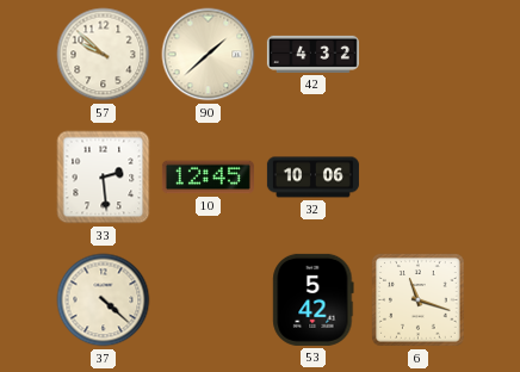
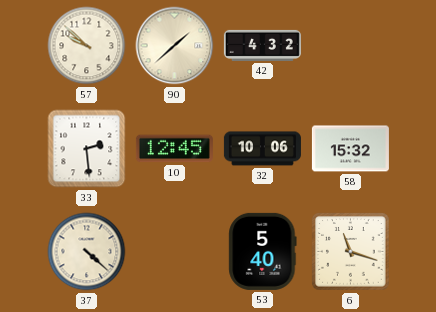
58: none -> 15:32
53: 5:42 -> 5:40
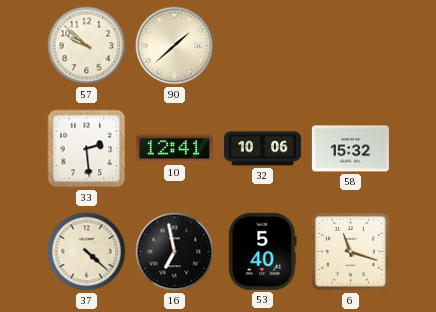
42: 4:32 -> none
10: 12:45 -> 12:41
16: none -> 6:58
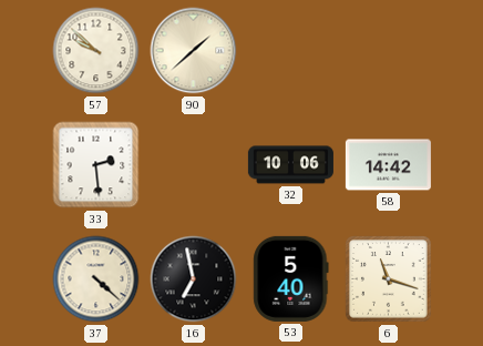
10: 12:41 -> none
58: 15:32 -> 14:42
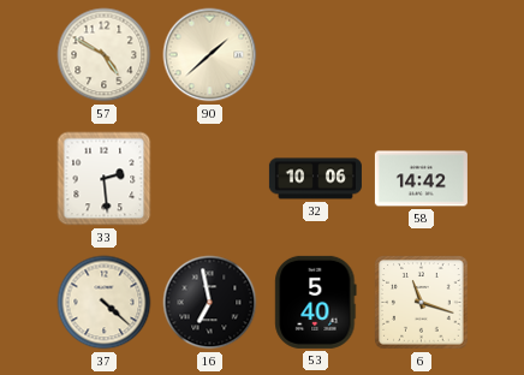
57: 9:52 -> 4:50
